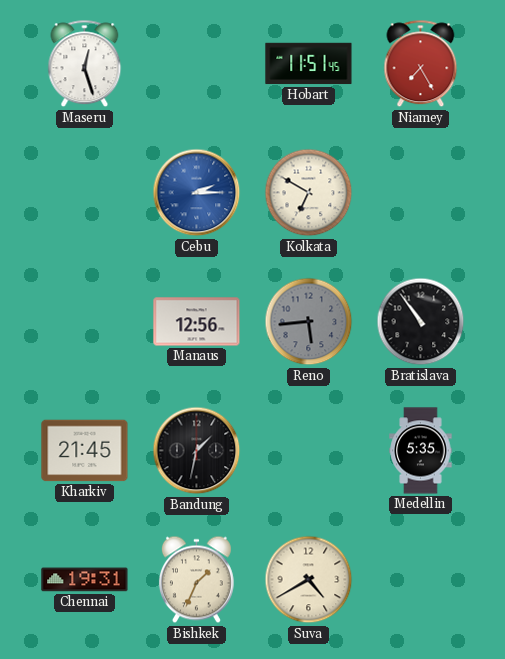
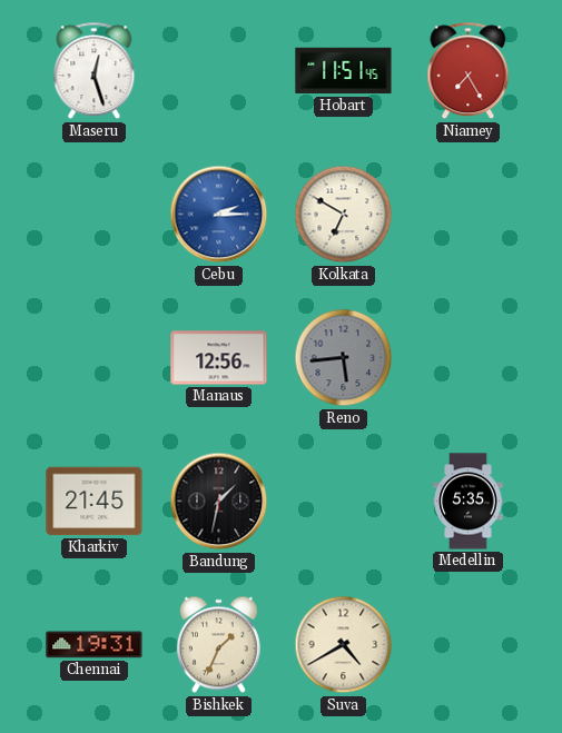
Bratislava: 10:54 -> none
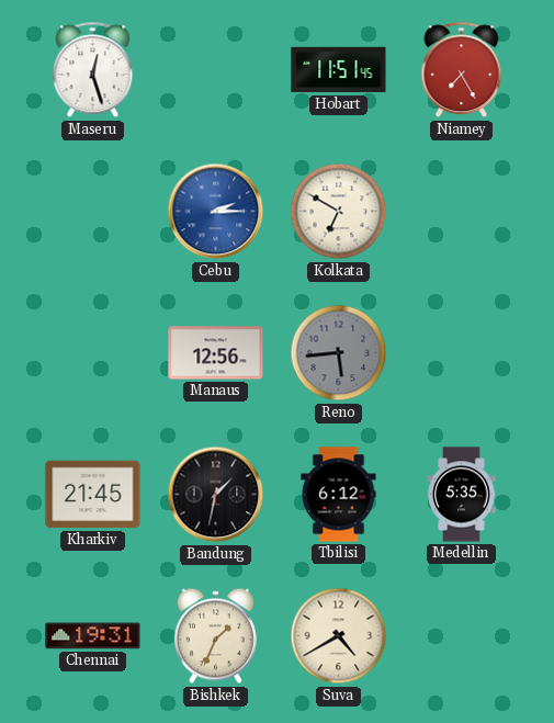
Tbilisi: none -> 6:12
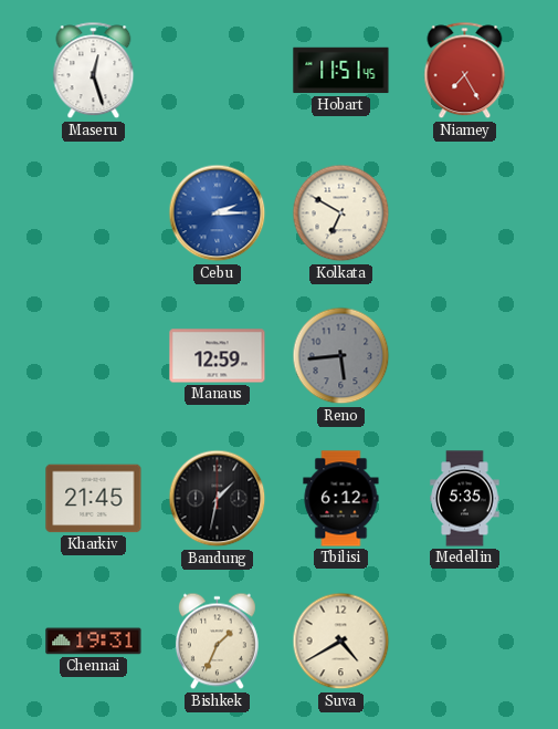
Manaus: 12:56 -> 12:59
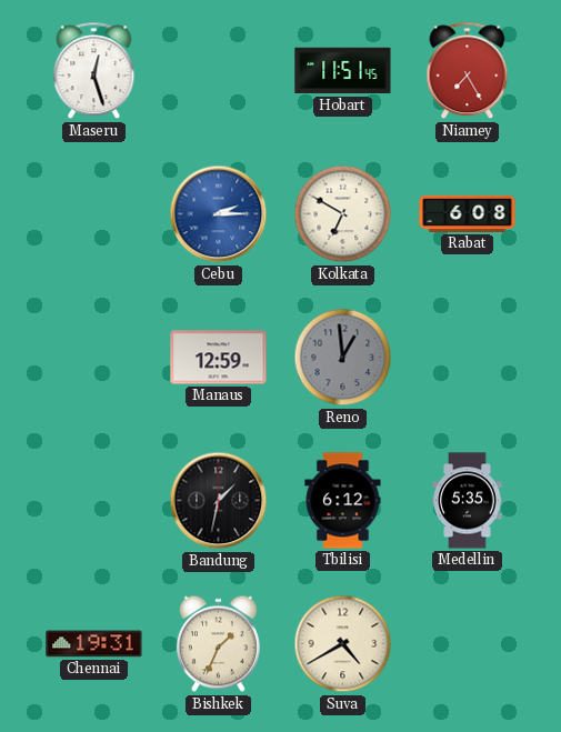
Rabat: none -> 6:08
Reno: 5:44 -> 12:59
Kharkiv: 21:45 -> none
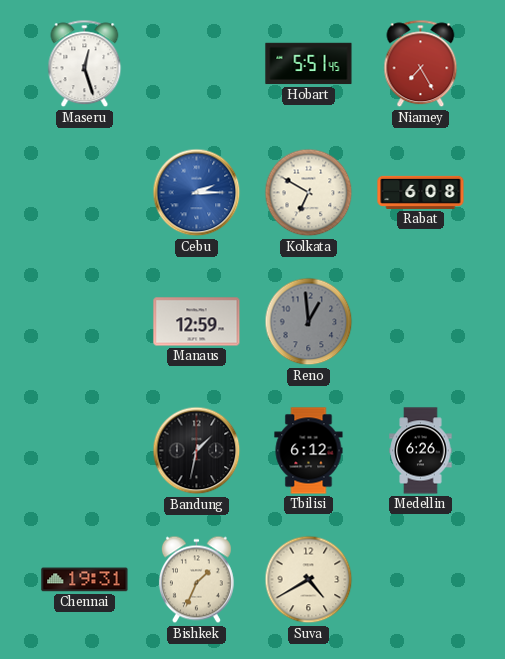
Hobart: 11:51 -> 5:51
Medellin: 5:35 -> 6:26
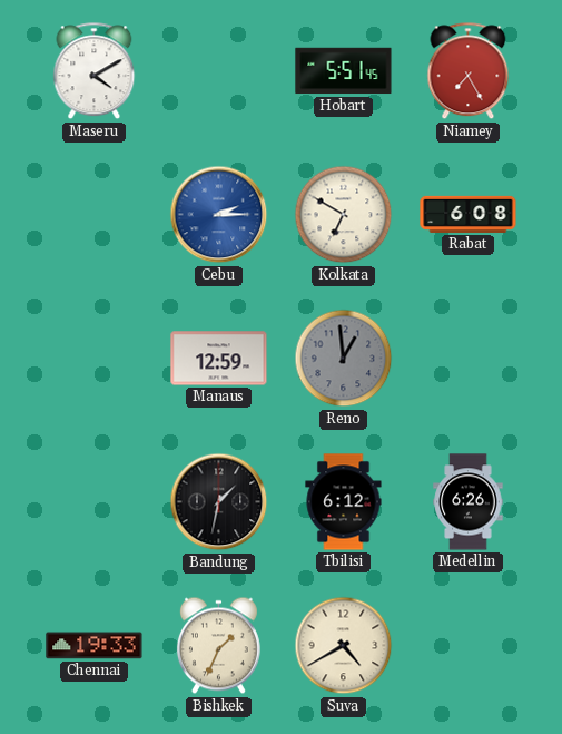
Maseru: 12:27 -> 4:10
Chennai: 19:31 -> 19:33
